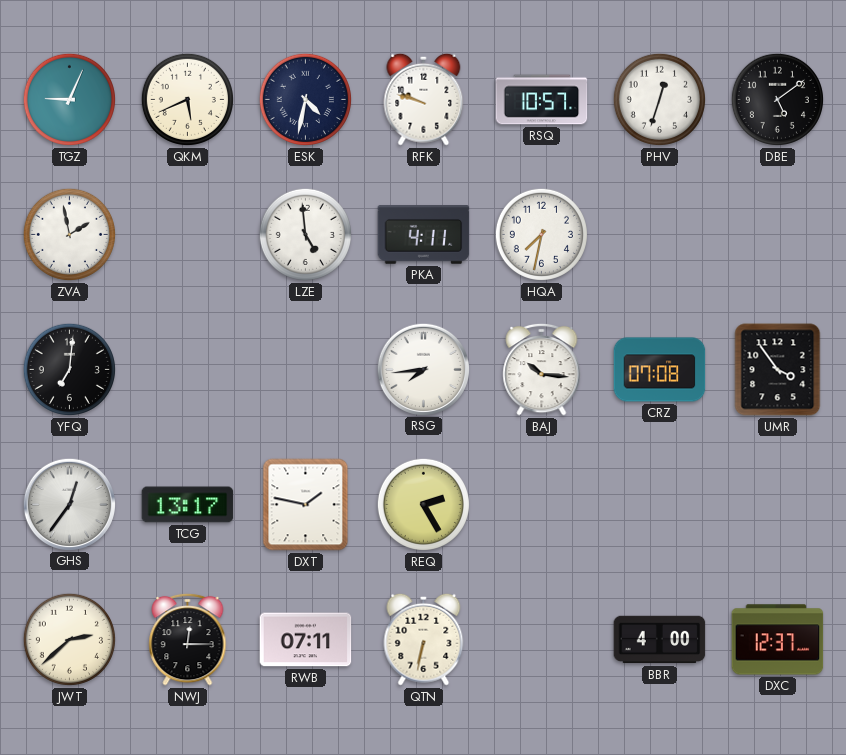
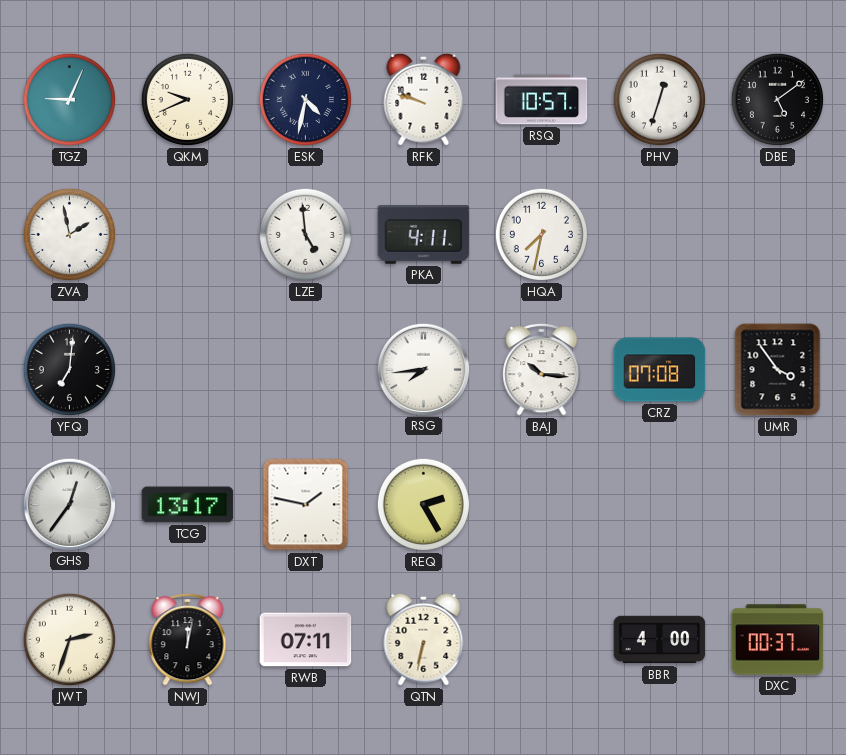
QKM: 5:41 -> 9:41
JWT: 2:38 -> 2:33
NWJ: 12:15 -> 12:02
DXC: 12:37 -> 00:37
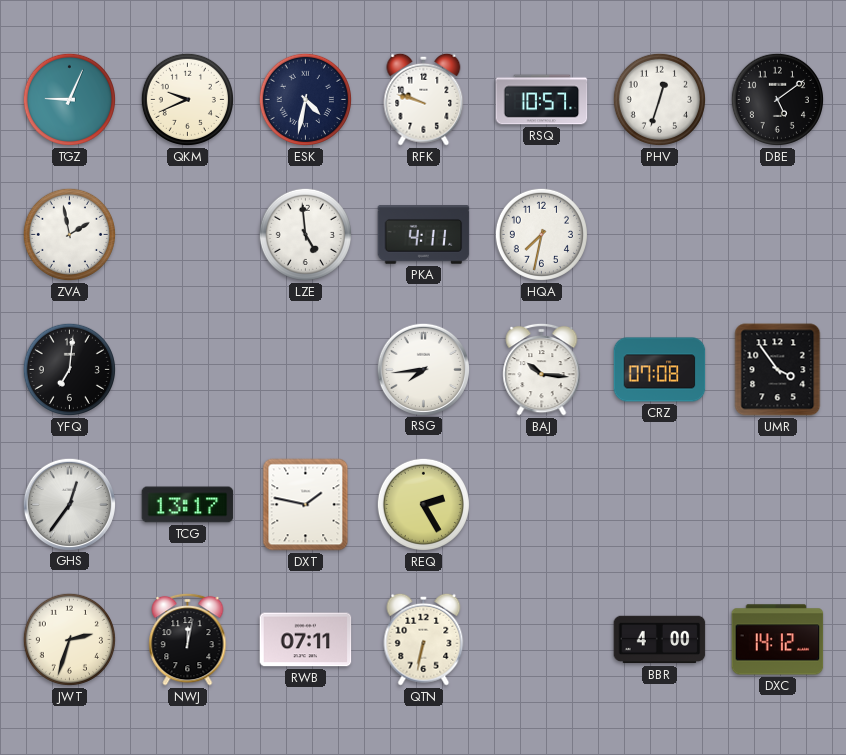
DXC: 00:37 -> 14:12
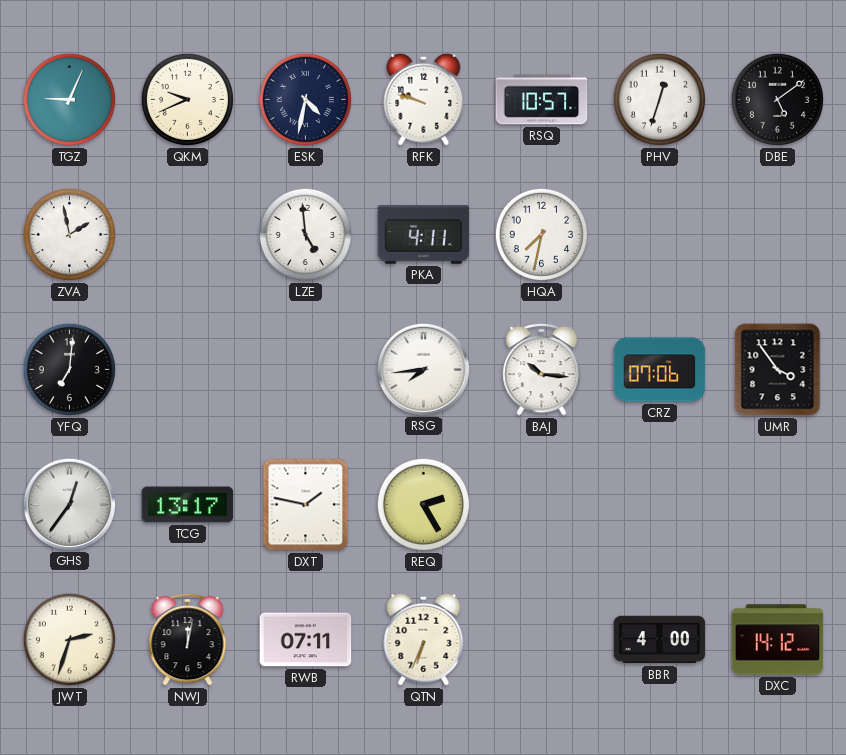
CRZ: 07:08 -> 07:06
QTN: 6:32 -> 6:34
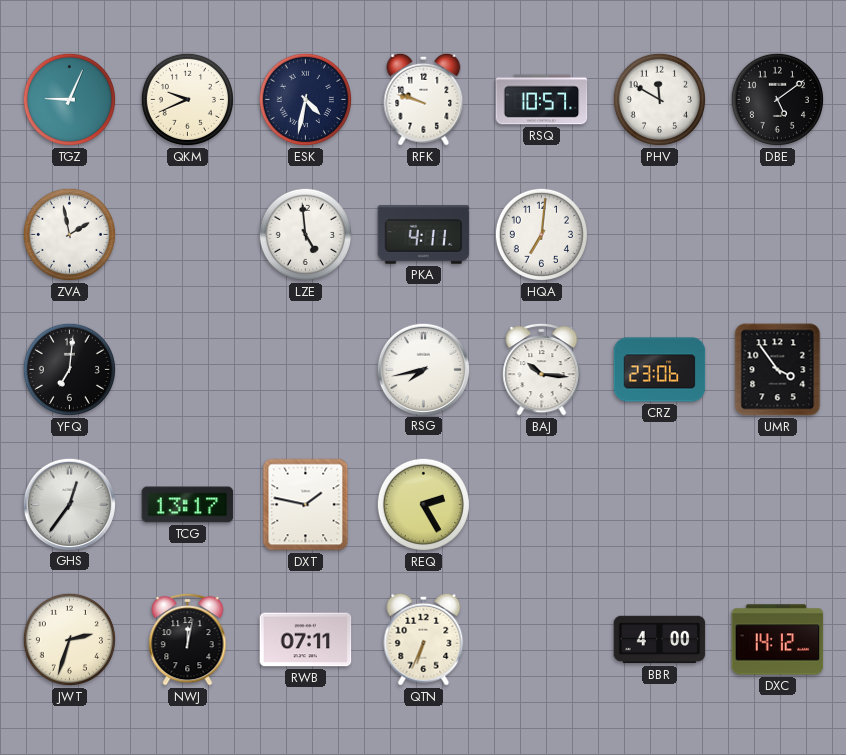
PHV: 12:33 -> 11:50
HQA: 7:32 -> 7:01
RSG: 7:44 -> 7:43
CRZ: 07:06 -> 23:06
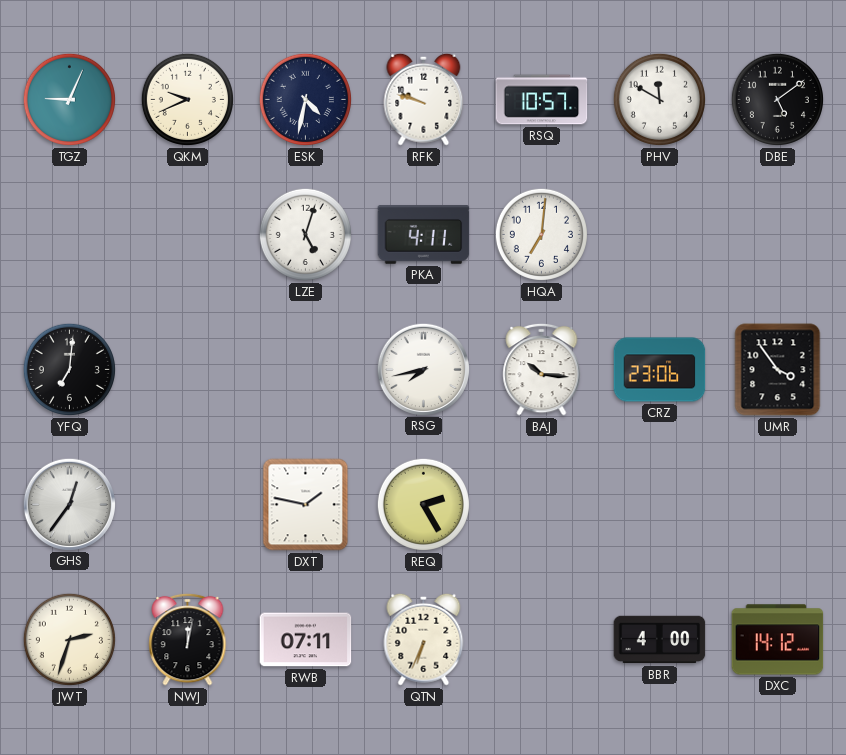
ZVA: 1:58 -> none
LZE: 4:59 -> 5:03
TCG: 13:17 -> none
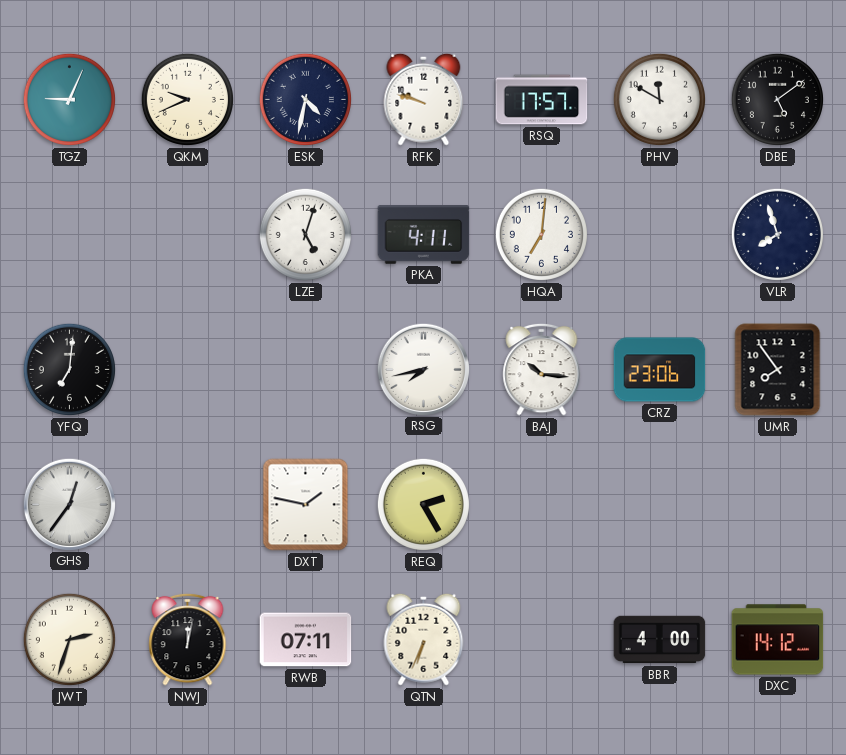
RSQ: 10:57 -> 17:57
VLR: none -> 7:57
UMR: 3:54 -> 7:54
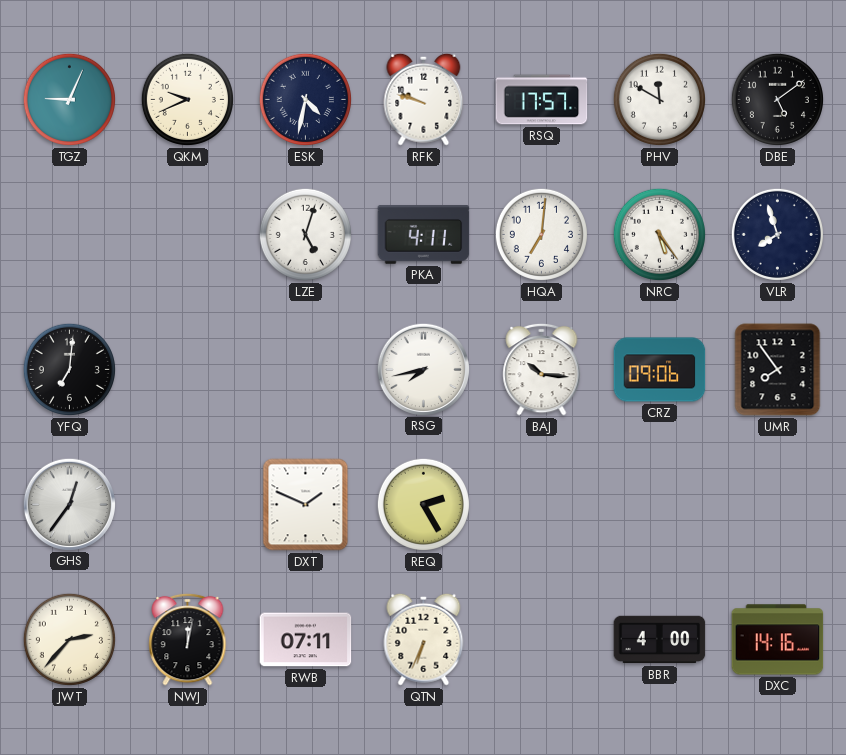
NRC: none -> 5:24
CRZ: 23:06 -> 09:06
DXT: 1:47 -> 1:49
JWT: 2:33 -> 2:37
DXC: 14:12 -> 14:16
